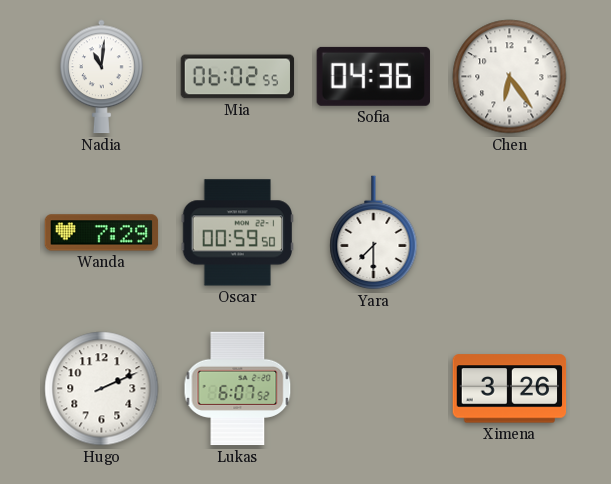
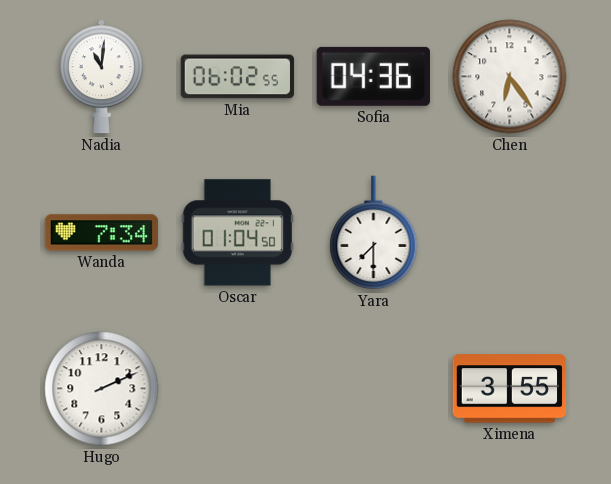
Wanda: 7:29 -> 7:34
Oscar: 00:59 -> 01:04
Lukas: 6:07 -> none
Ximena: 3:26 -> 3:55
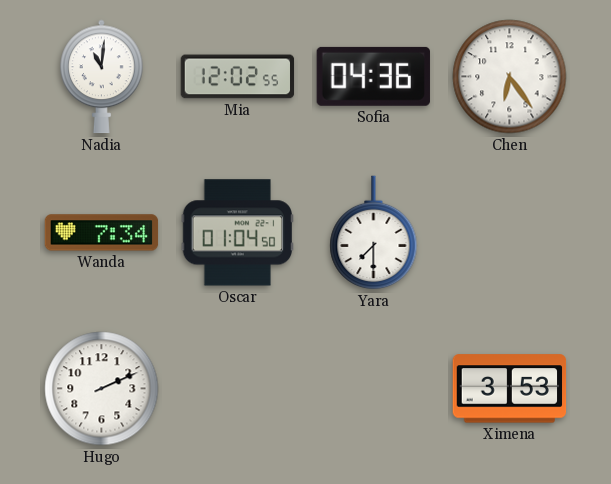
Mia: 06:02 -> 12:02
Ximena: 3:55 -> 3:53
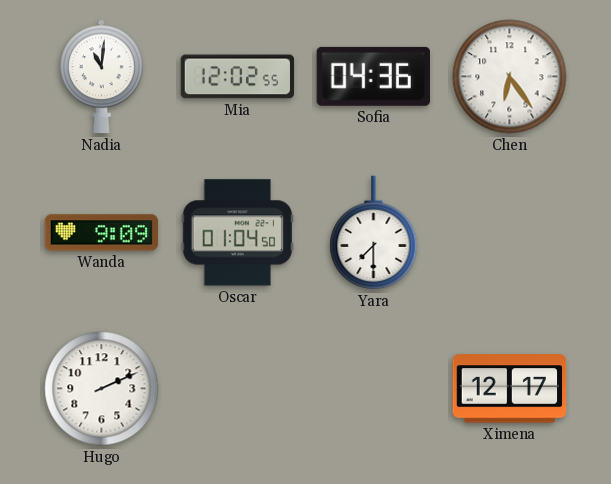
Wanda: 7:34 -> 9:09
Ximena: 3:53 -> 12:17
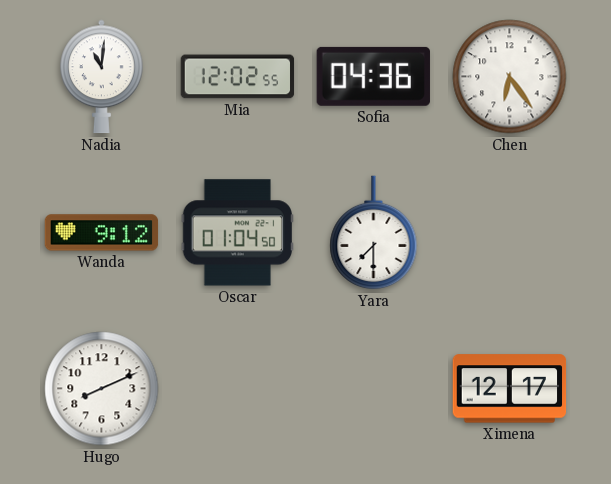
Wanda: 9:09 -> 9:12
Hugo: 2:11 -> 8:11
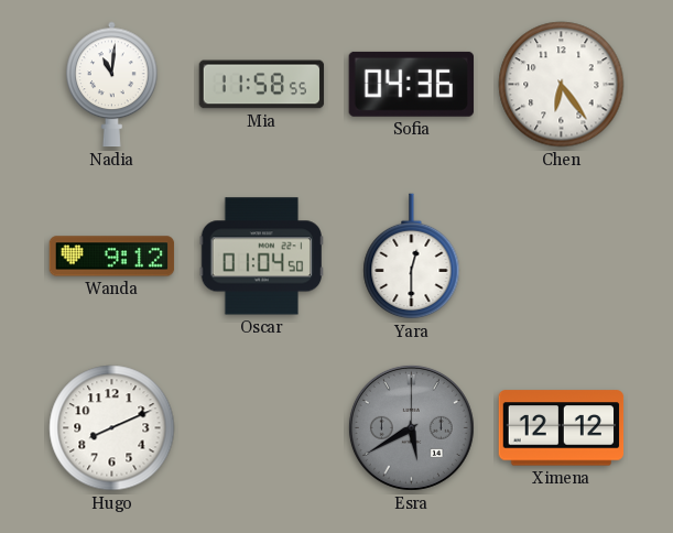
Mia: 12:02 -> 11:58
Yara: 7:30 -> 12:30
Esra: none -> 5:40
Ximena: 12:17 -> 12:12
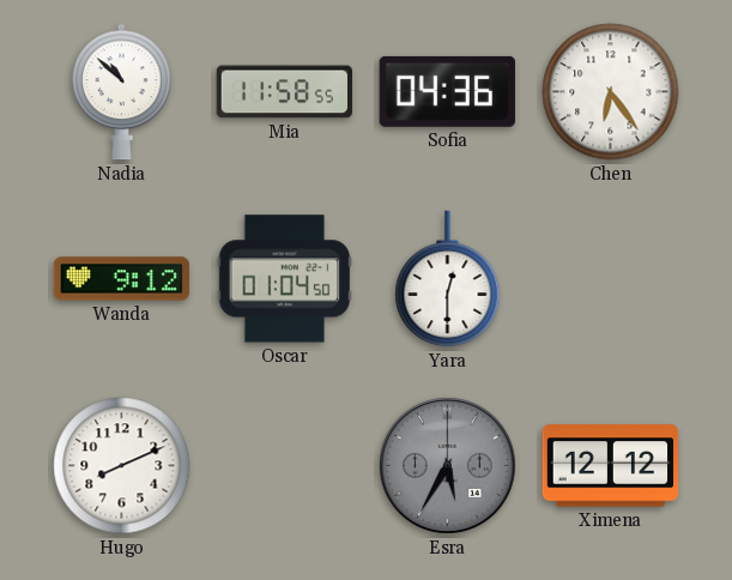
Nadia: 11:01 -> 10:52
Esra: 5:40 -> 5:35
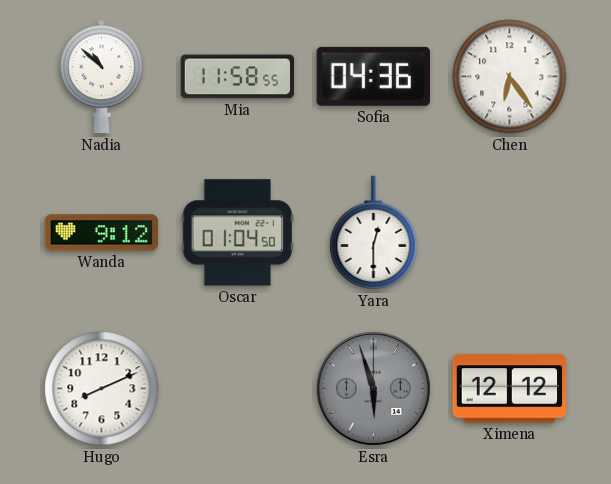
Esra: 5:35 -> 5:57
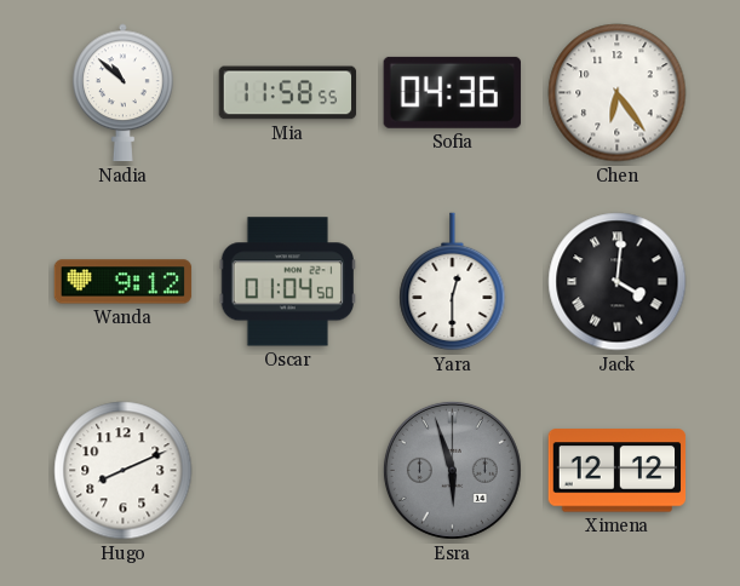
Jack: none -> 4:01
